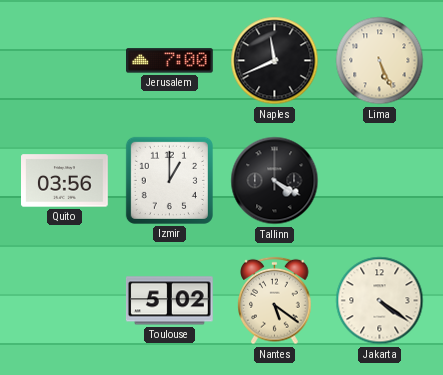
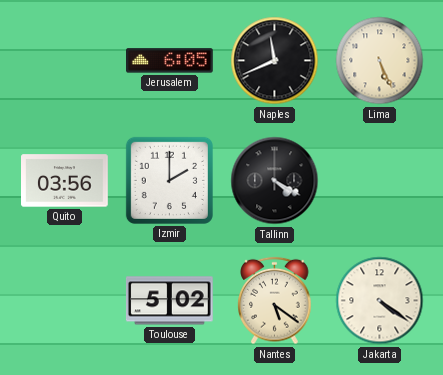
Jerusalem: 7:00 -> 6:05
Izmir: 1:00 -> 2:00
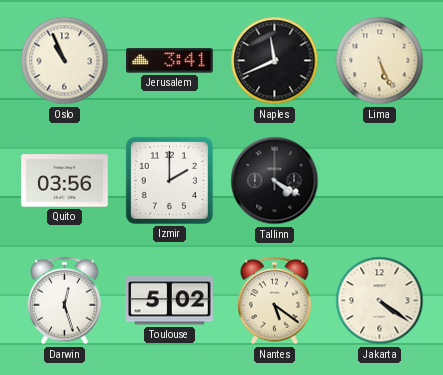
Oslo: none -> 10:56
Jerusalem: 6:05 -> 3:41
Darwin: none -> 12:27
